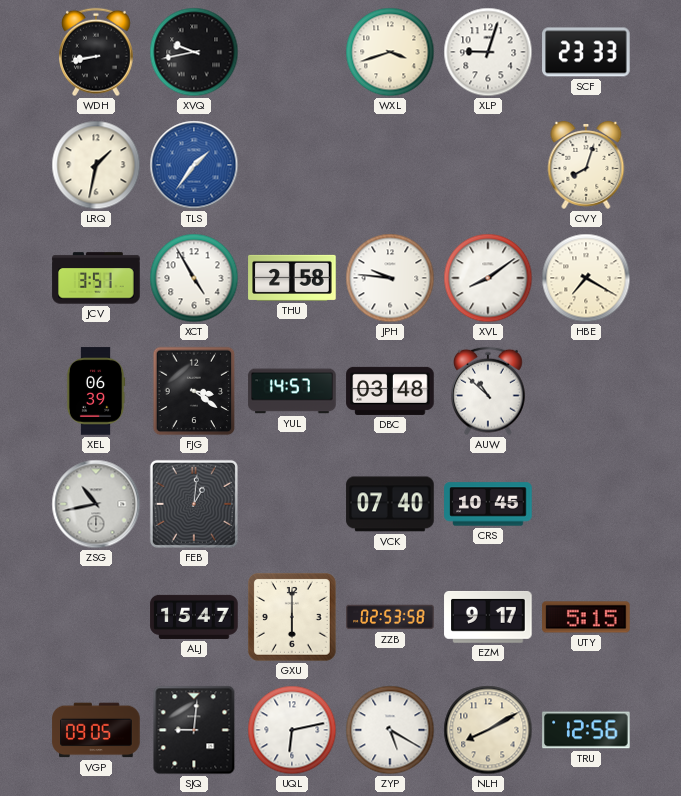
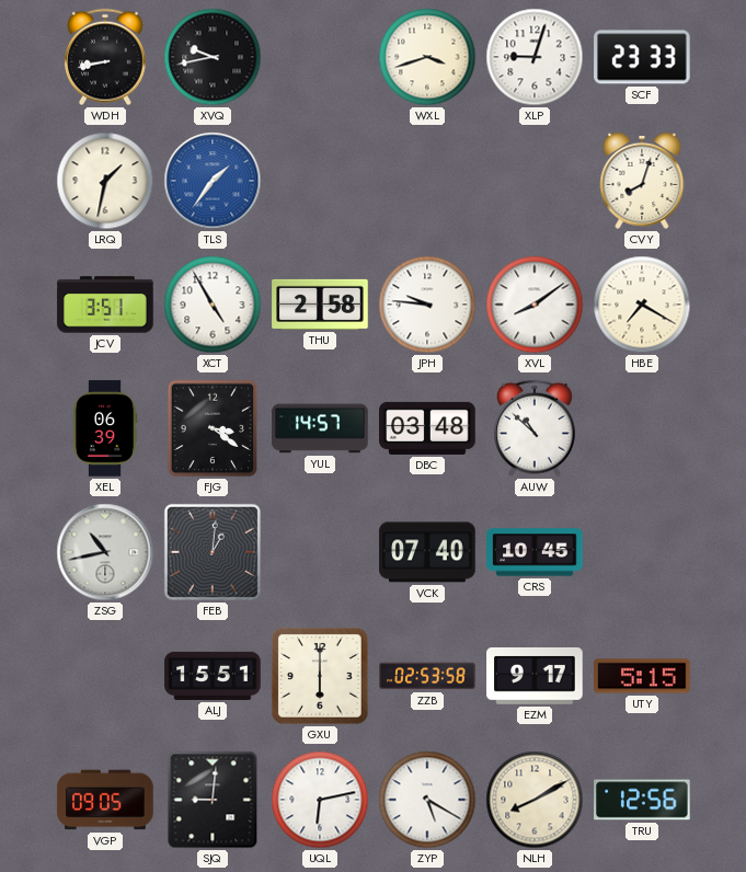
ALJ: 15:47 -> 15:51
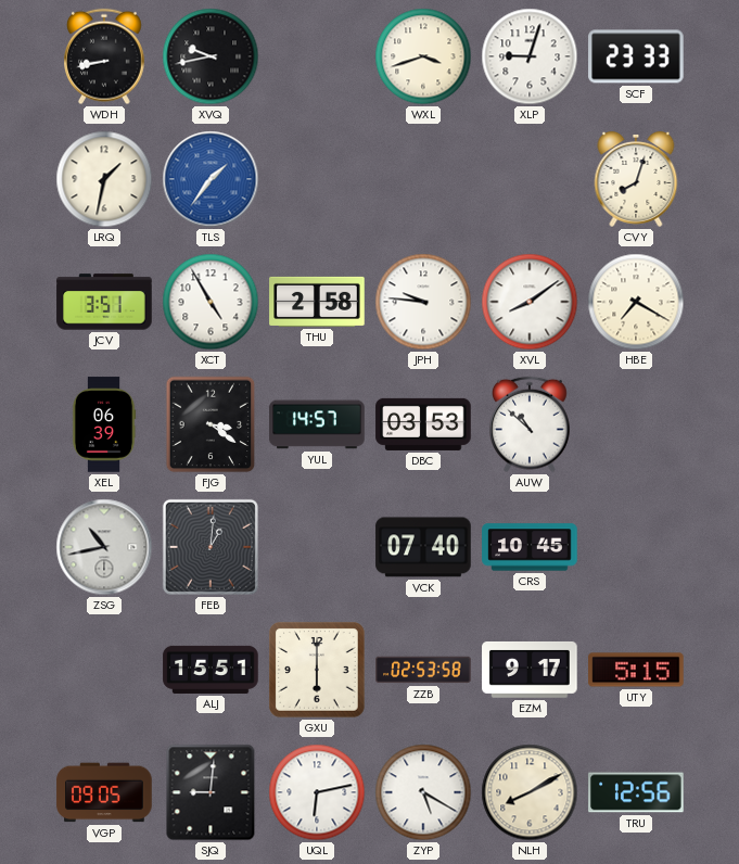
DBC: 03:48 -> 03:53
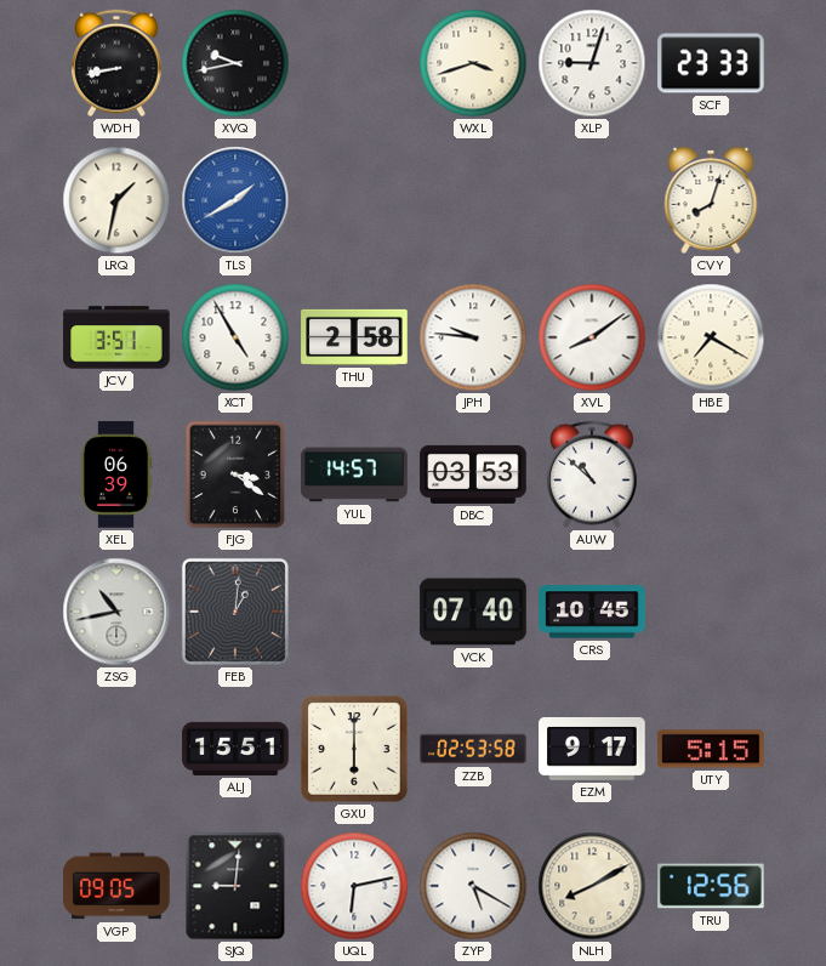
TLS: 1:36 -> 1:40
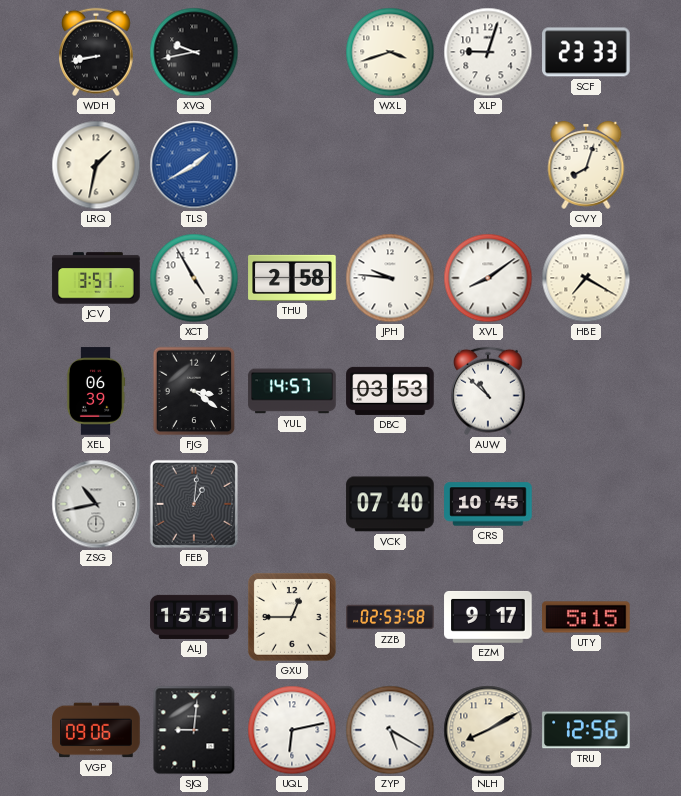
GXU: 6:00 -> 12:45
VGP: 09:05 -> 09:06
